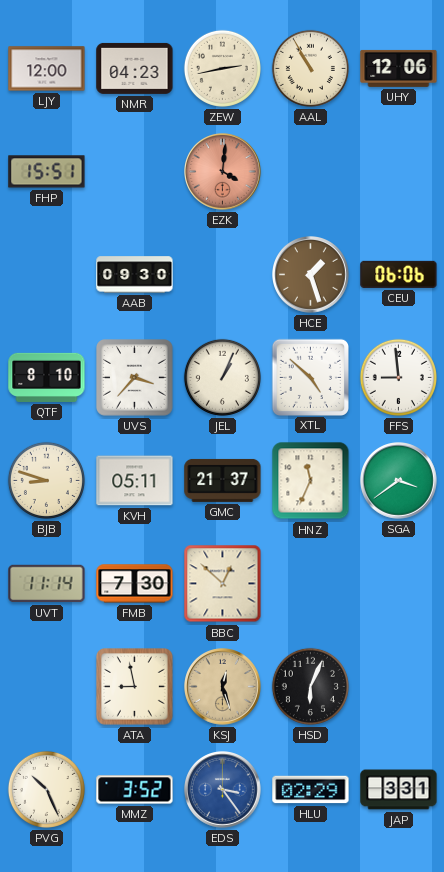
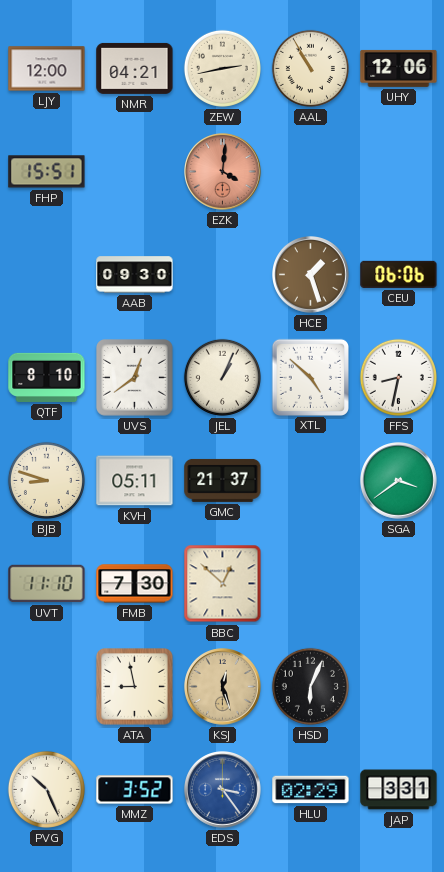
NMR: 04:23 -> 04:21
UVS: 3:37 -> 12:39
FFS: 8:59 -> 8:32
HNZ: 11:34 -> none
UVT: 11:14 -> 11:10
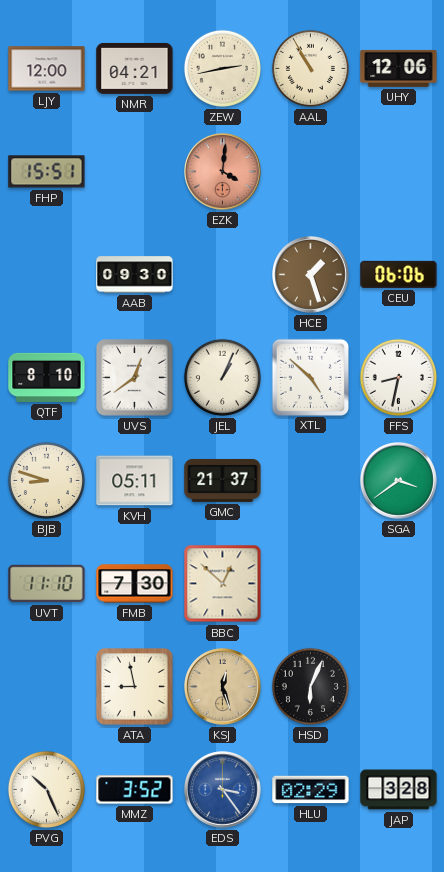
JAP: 3:31 -> 3:28
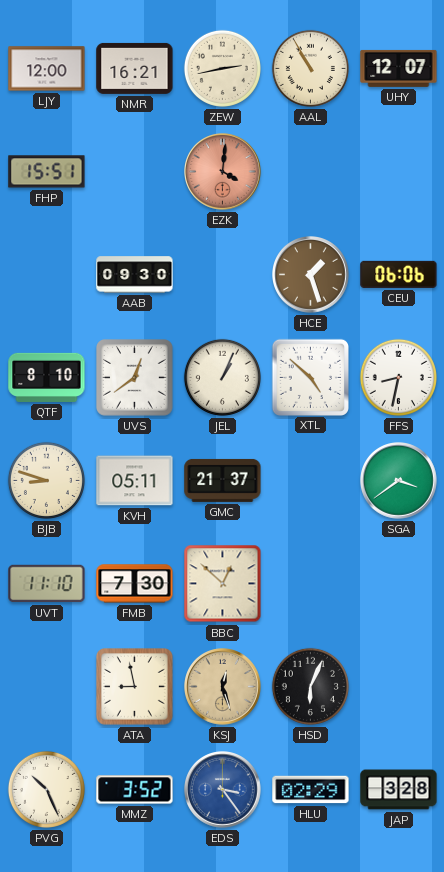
NMR: 04:21 -> 16:21
UHY: 12:06 -> 12:07
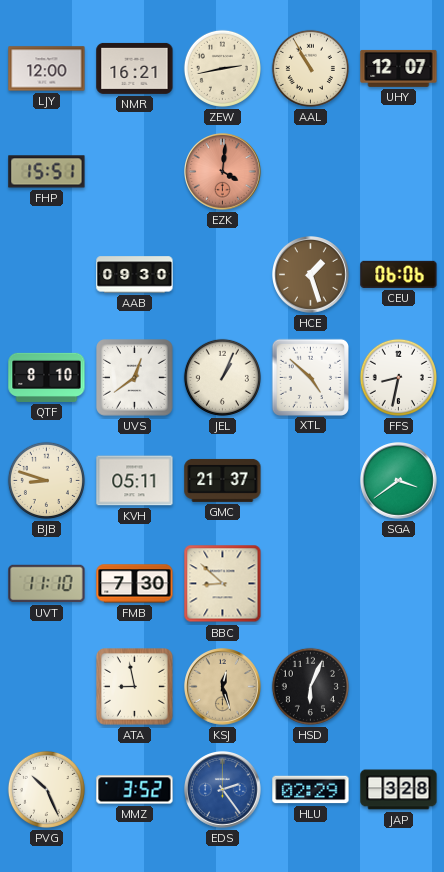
BBC: 12:52 -> 8:52
EDS: 3:24 -> 2:24
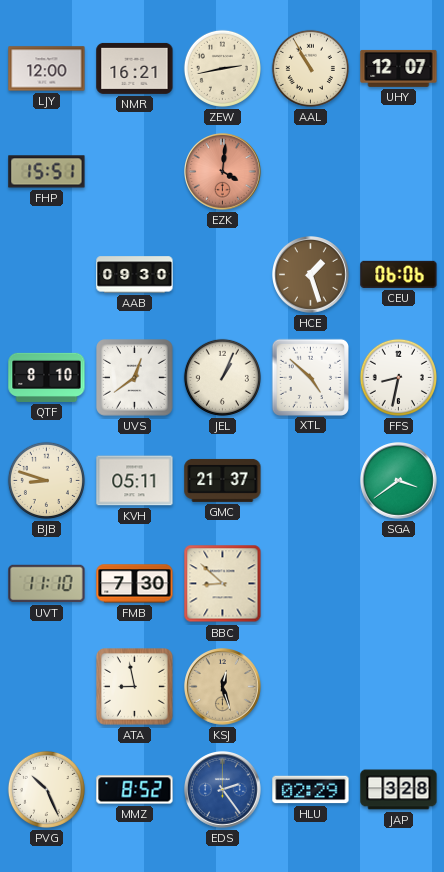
HSD: 6:04 -> none
MMZ: 3:52 -> 8:52
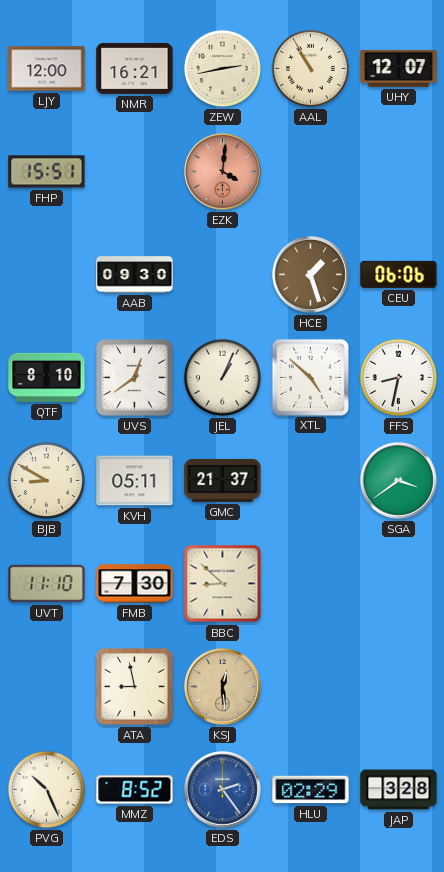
BJB: 8:48 -> 8:50
KSJ: 12:27 -> 12:29
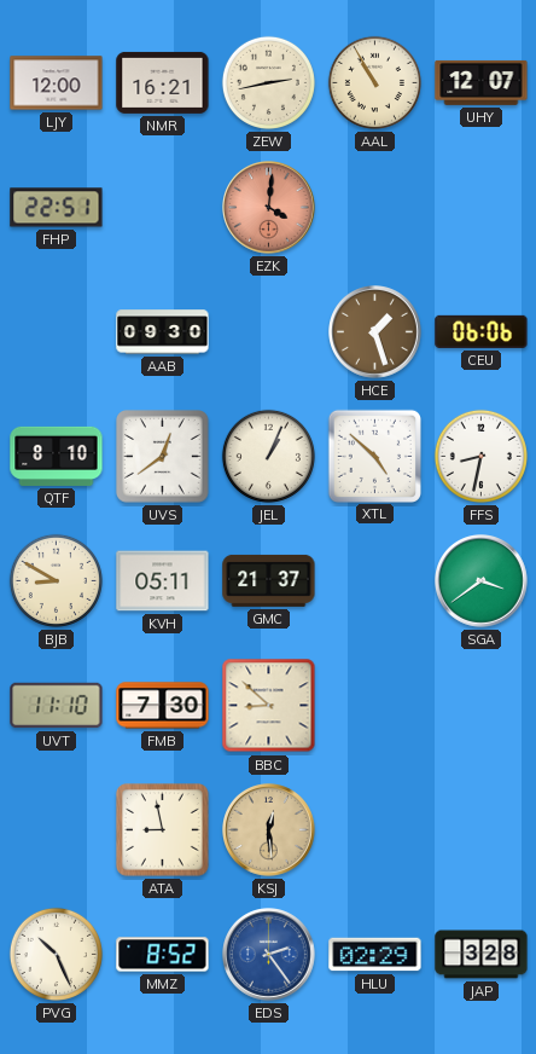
FHP: 15:51 -> 22:51
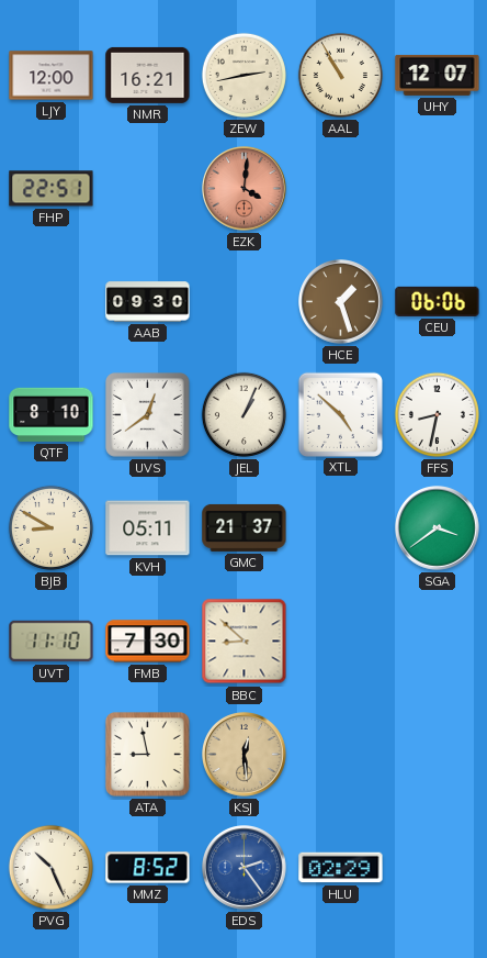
JAP: 3:28 -> none
